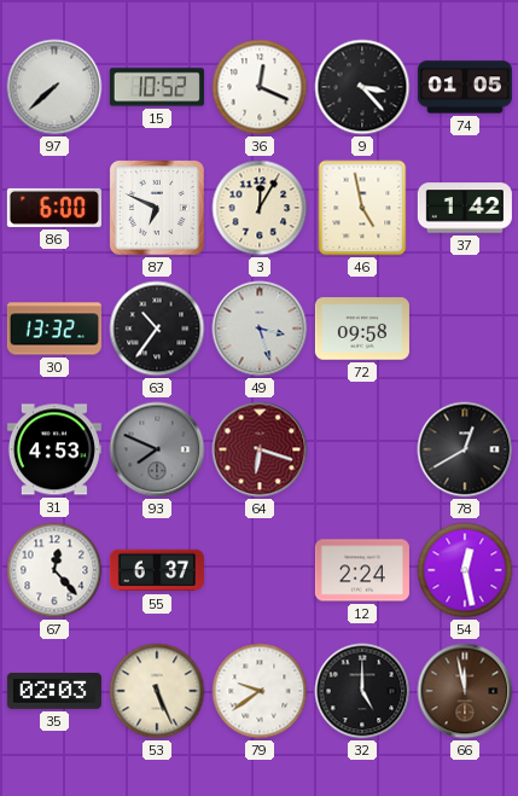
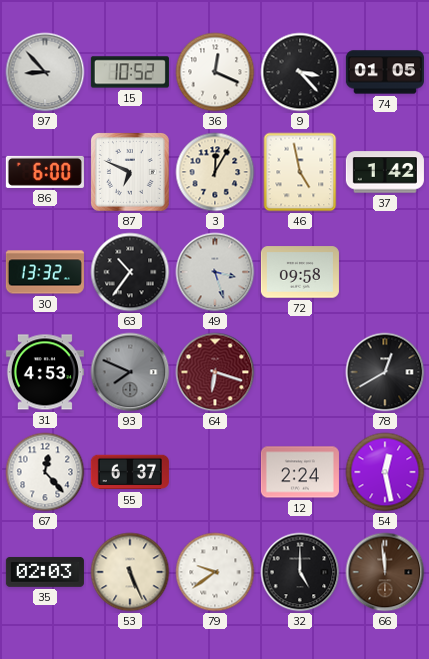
97: 7:38 -> 8:53
66: 11:58 -> 11:59
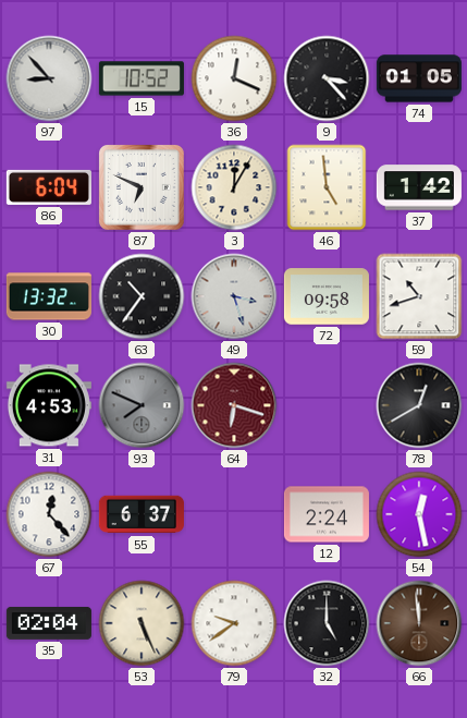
86: 6:00 -> 6:04
46: 4:58 -> 4:59
59: none -> 10:42
35: 02:03 -> 02:04
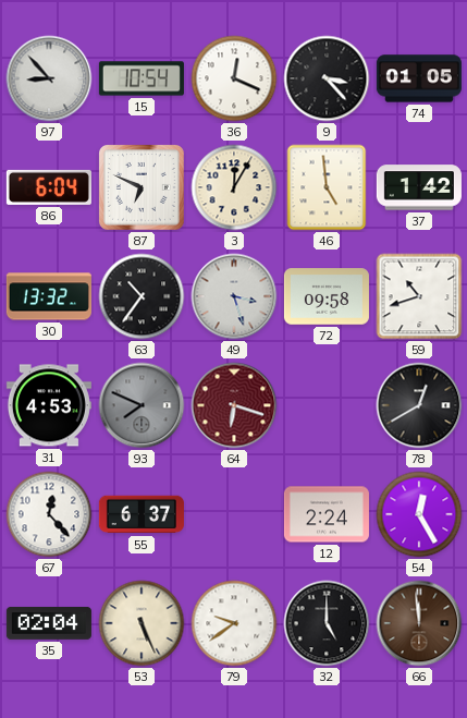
15: 10:52 -> 10:54
54: 12:28 -> 12:25
